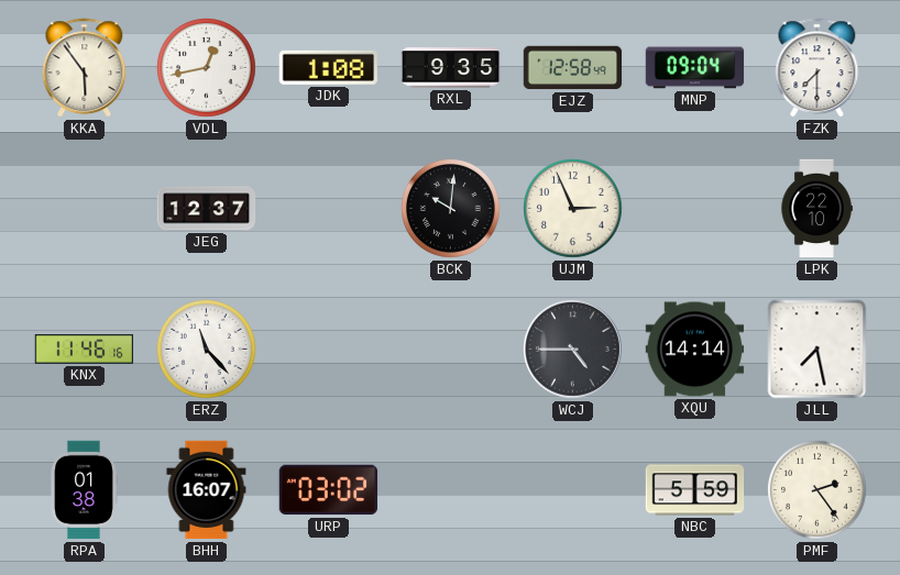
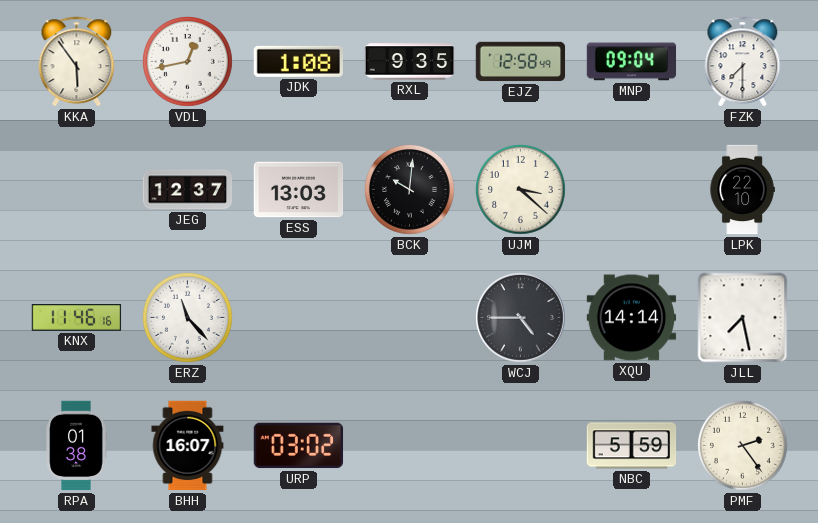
ESS: none -> 13:03
UJM: 2:56 -> 3:22
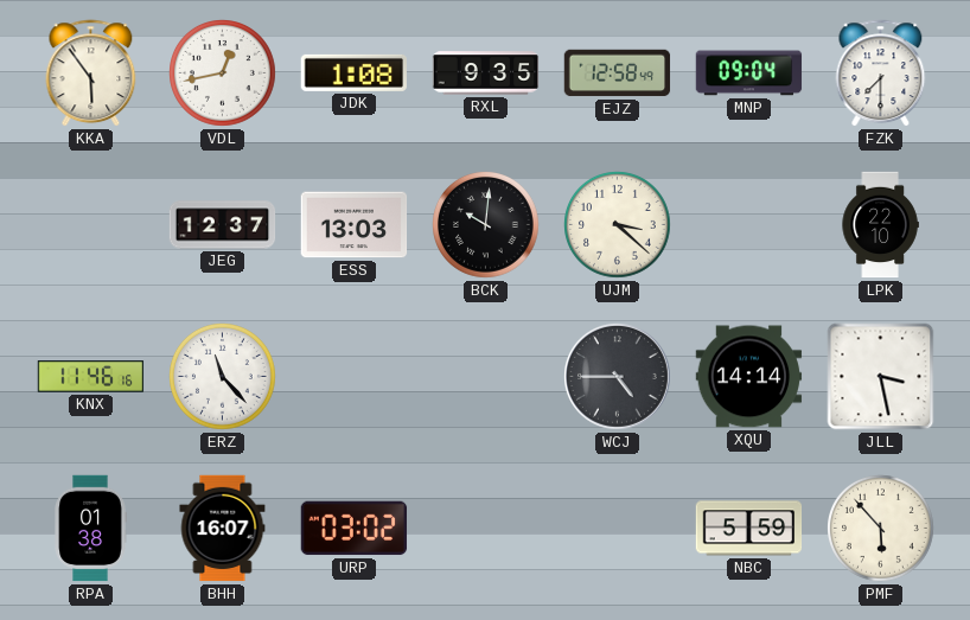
JLL: 7:28 -> 3:28
PMF: 2:24 -> 5:53
